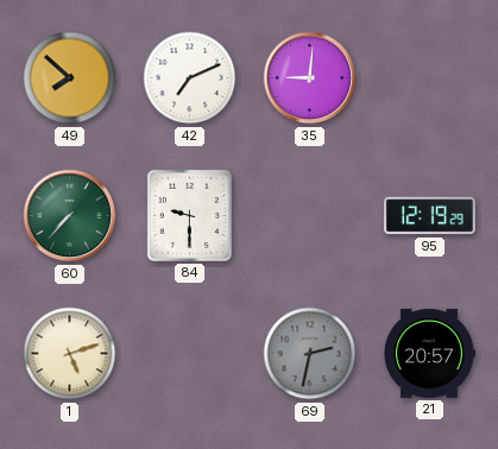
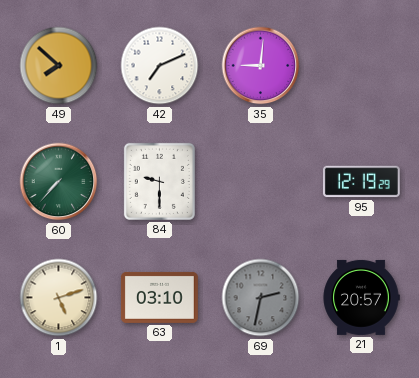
63: none -> 03:10
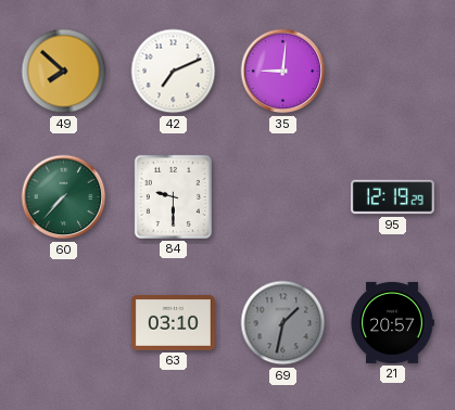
1: 5:12 -> none
69: 2:32 -> 1:32
